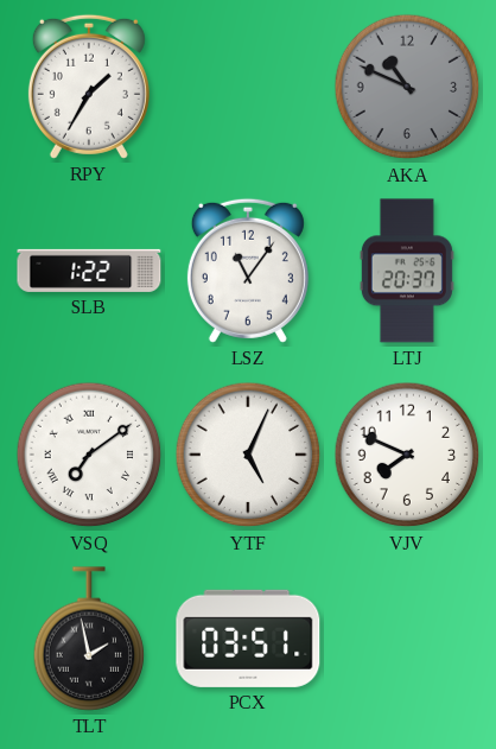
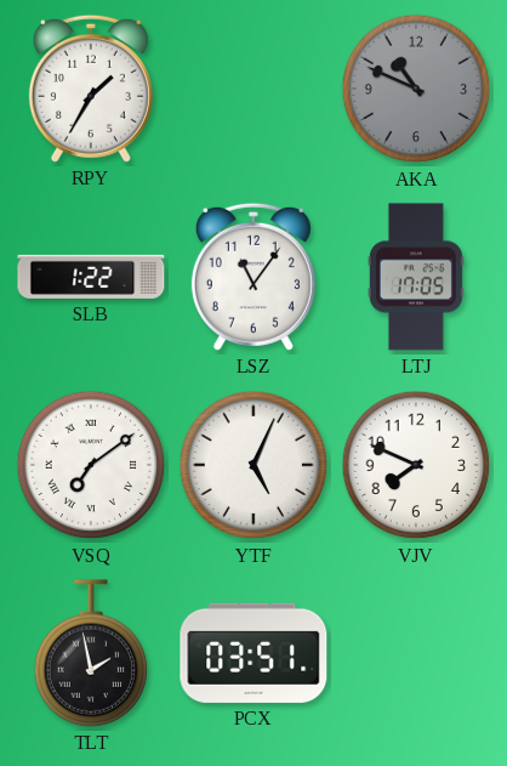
LTJ: 20:37 -> 17:05
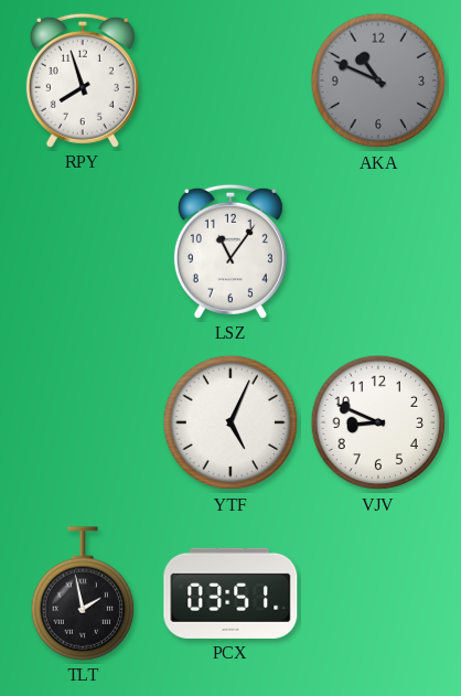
RPY: 1:35 -> 7:57
SLB: 1:22 -> none
LTJ: 17:05 -> none
VSQ: 7:09 -> none
VJV: 7:49 -> 8:49
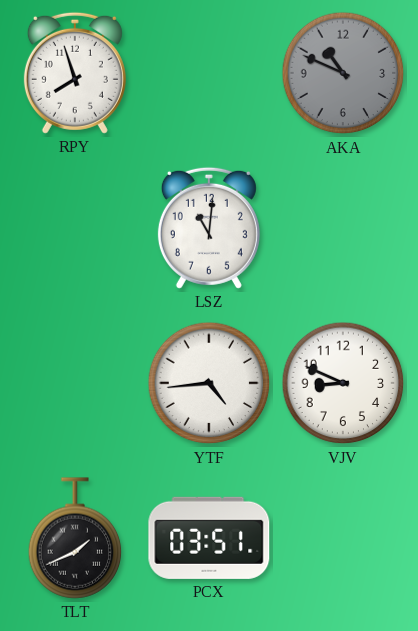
LSZ: 11:06 -> 11:01
YTF: 5:04 -> 4:44
TLT: 1:58 -> 1:41
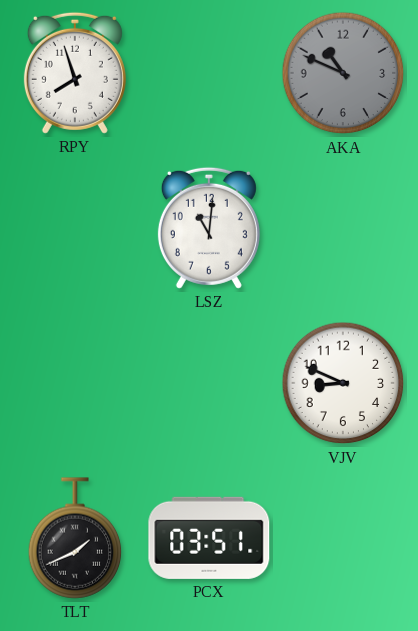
YTF: 4:44 -> none
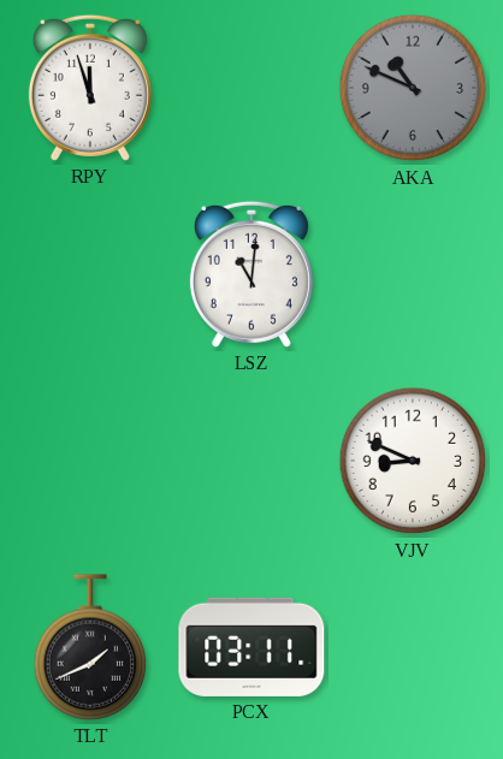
RPY: 7:57 -> 11:57
PCX: 03:51 -> 03:11
